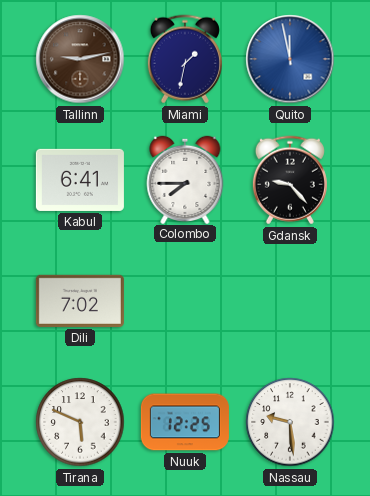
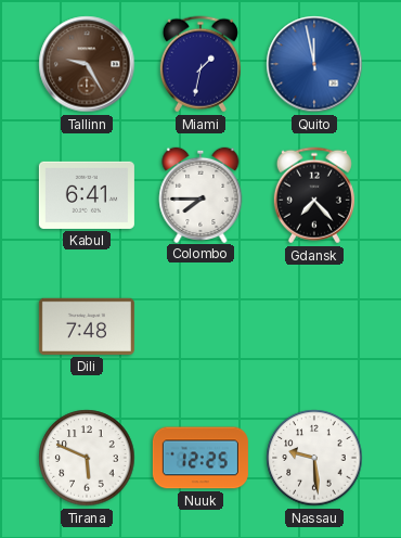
Tallinn: 9:13 -> 9:25
Gdansk: 9:23 -> 7:23
Dili: 7:02 -> 7:48
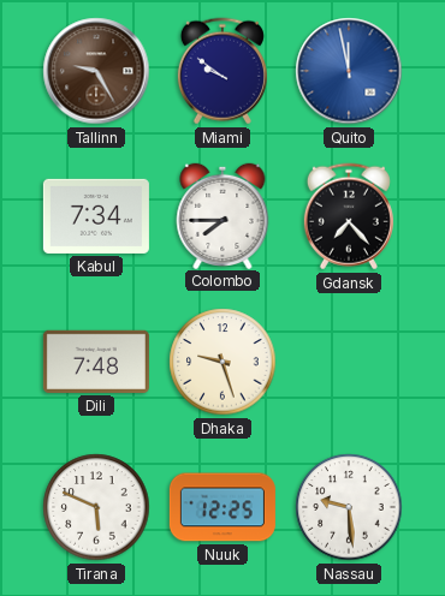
Miami: 1:32 -> 9:51
Kabul: 6:41 -> 7:34
Dhaka: none -> 9:27
